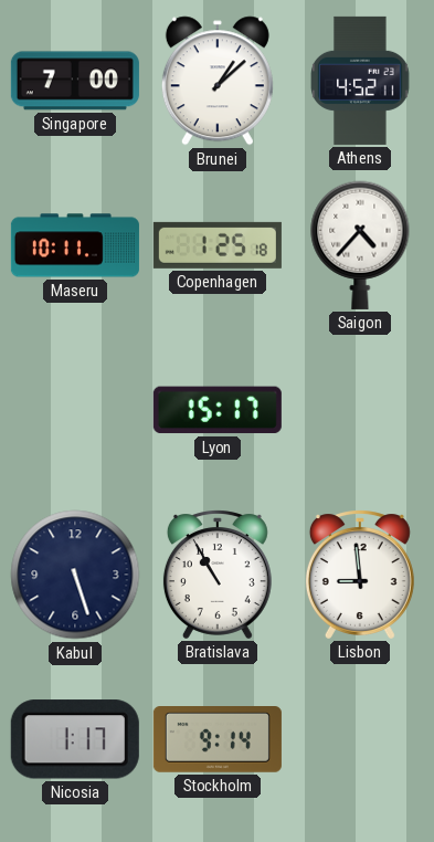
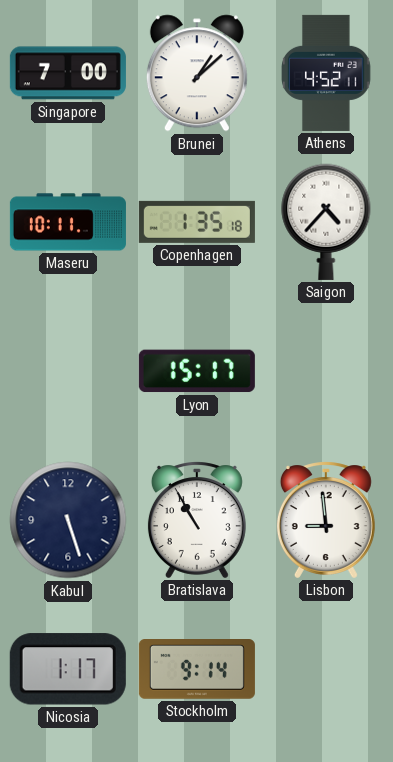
Copenhagen: 1:25 -> 1:35
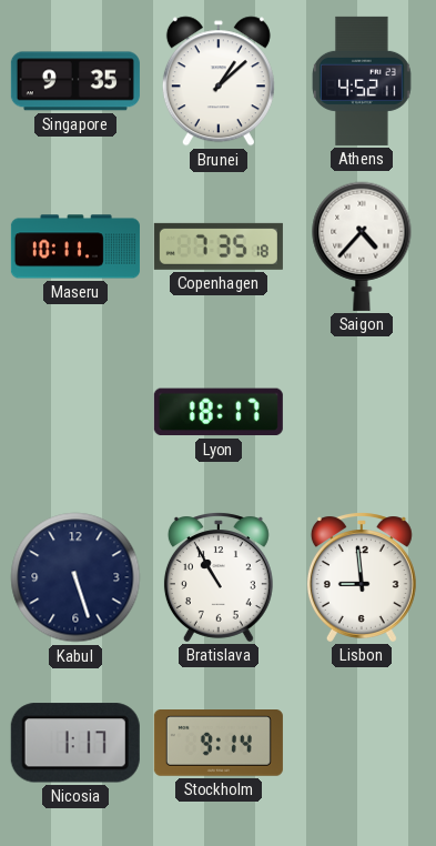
Singapore: 7:00 -> 9:35
Copenhagen: 1:35 -> 7:35
Lyon: 15:17 -> 18:17
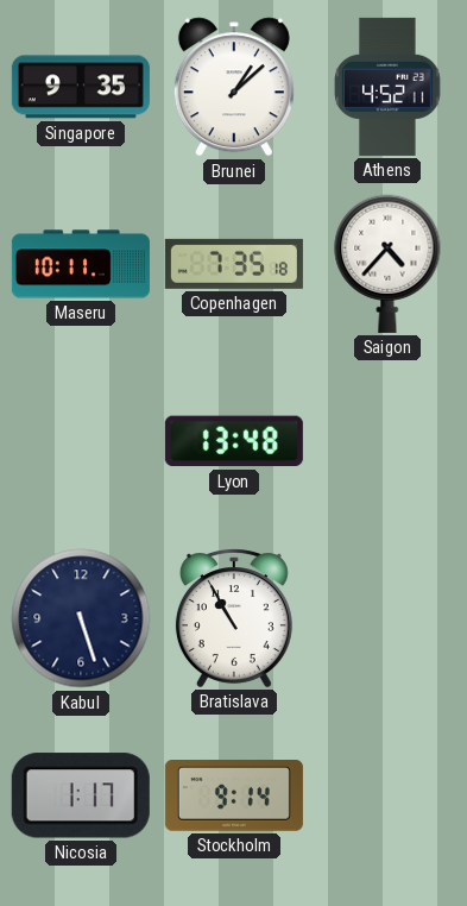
Lyon: 18:17 -> 13:48
Lisbon: 8:59 -> none
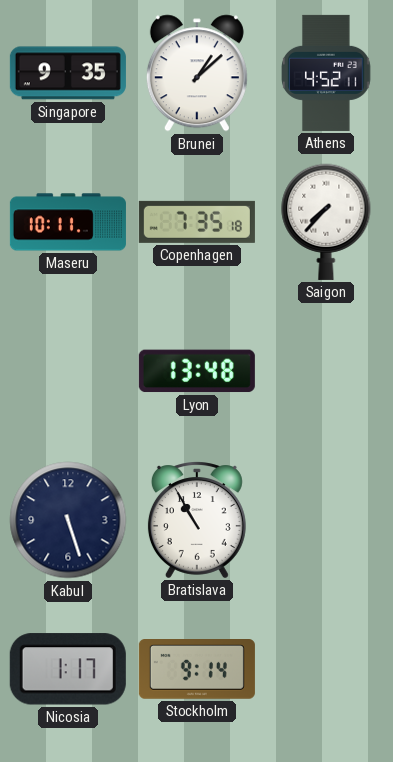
Saigon: 4:37 -> 7:37
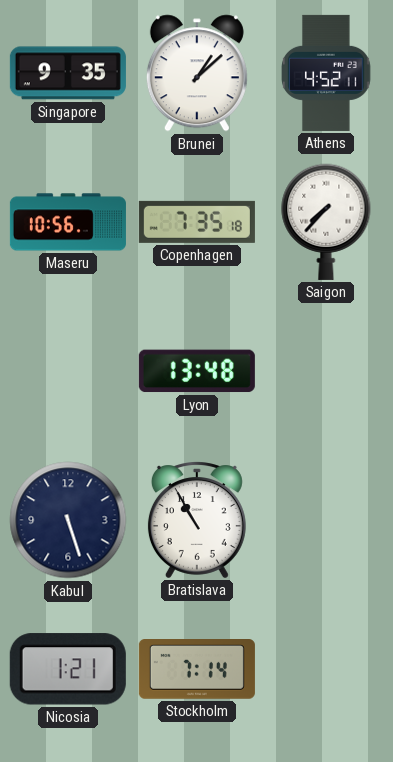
Maseru: 10:11 -> 10:56
Nicosia: 1:17 -> 1:21
Stockholm: 9:14 -> 7:14
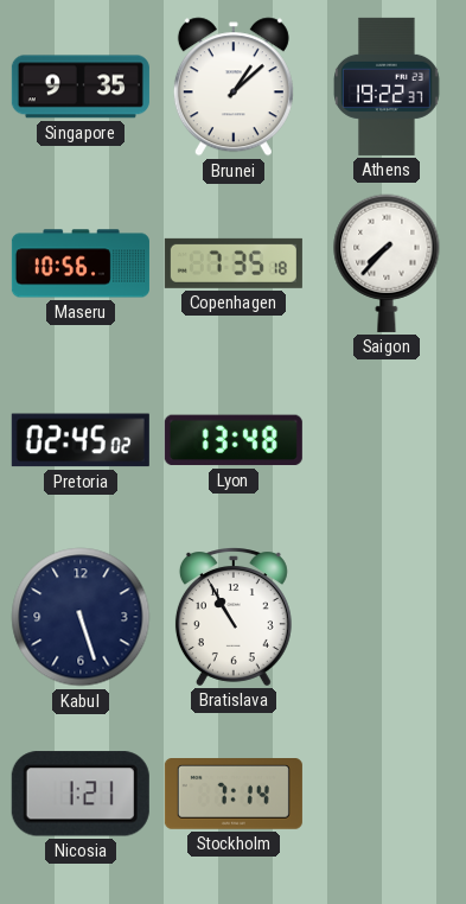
Athens: 4:52 -> 19:22
Pretoria: none -> 02:45
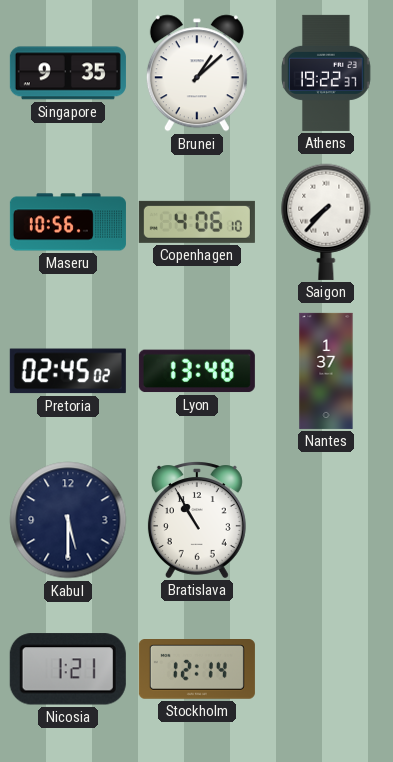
Copenhagen: 7:35 -> 4:06
Nantes: none -> 1:37
Kabul: 5:27 -> 5:30
Stockholm: 7:14 -> 12:14
